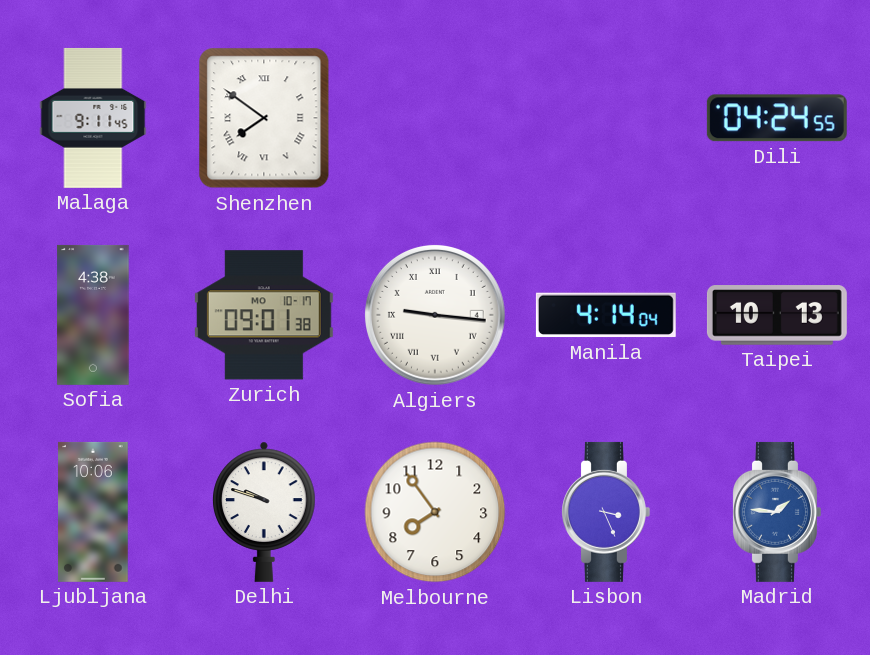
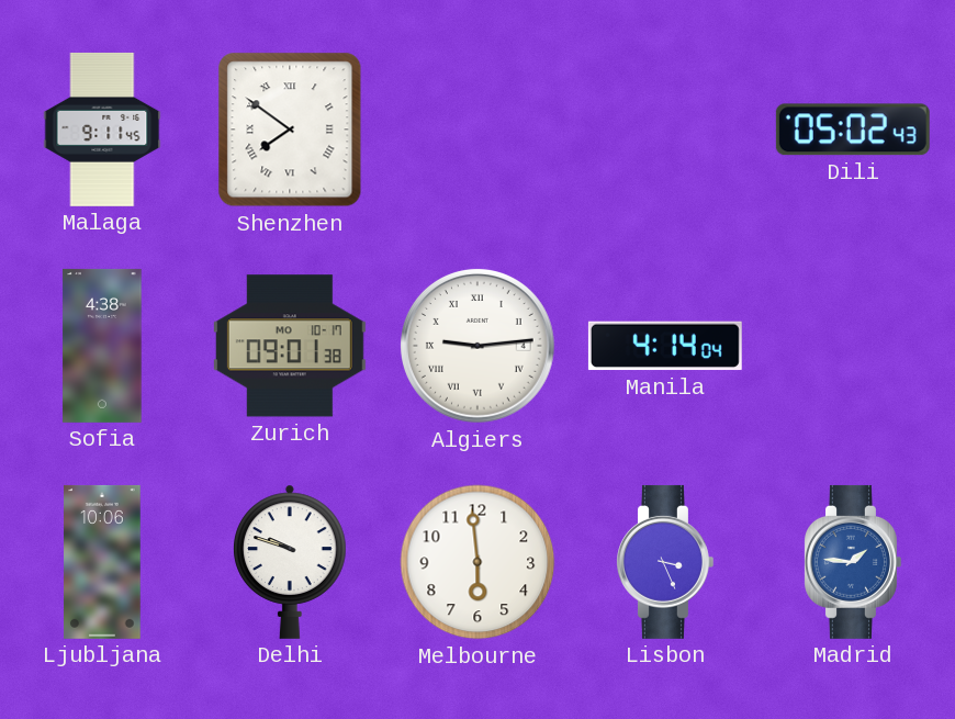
Dili: 04:24 -> 05:02
Algiers: 9:16 -> 9:14
Taipei: 10:13 -> none
Melbourne: 7:54 -> 5:59
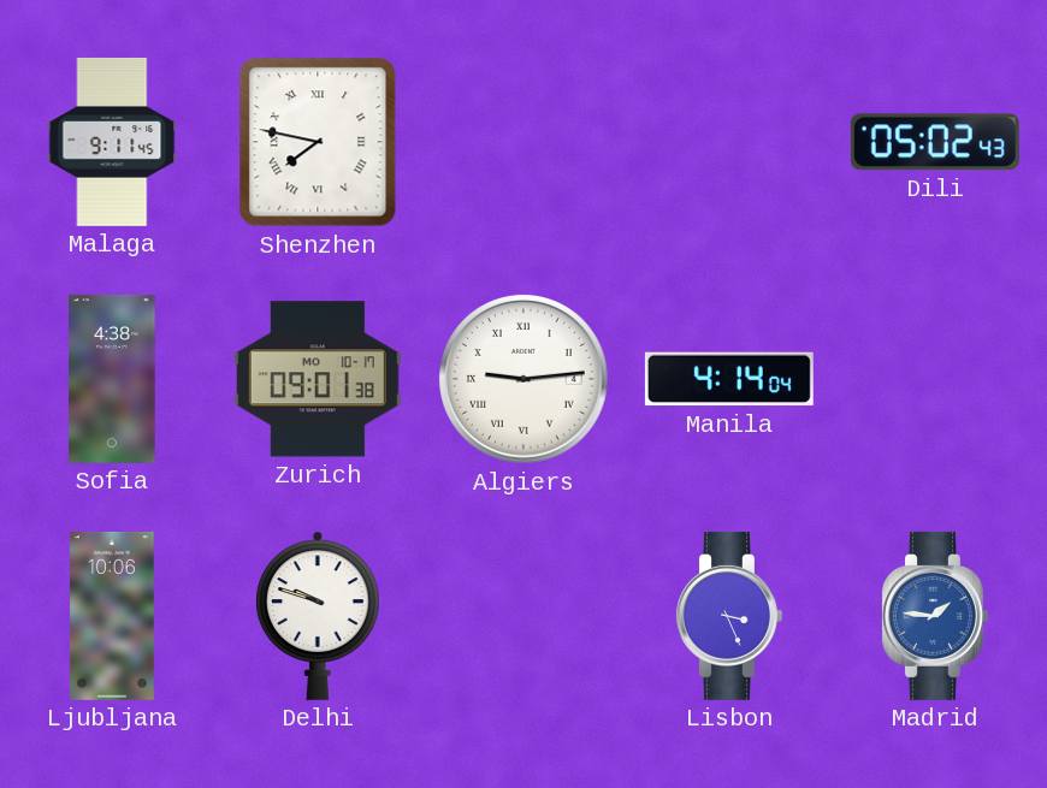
Shenzhen: 7:51 -> 7:47
Melbourne: 5:59 -> none
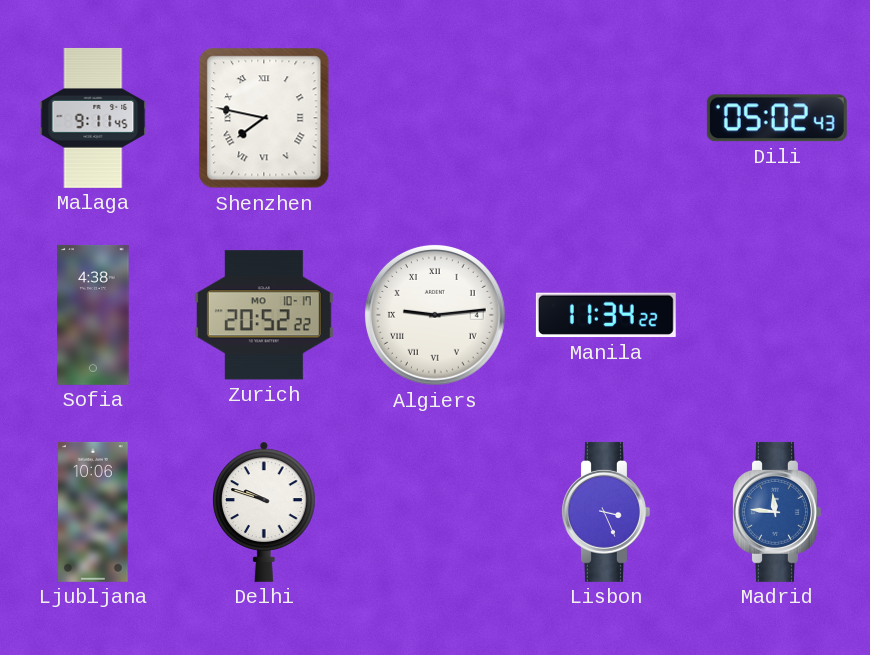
Zurich: 09:01 -> 20:52
Manila: 4:14 -> 11:34
Madrid: 1:46 -> 11:46
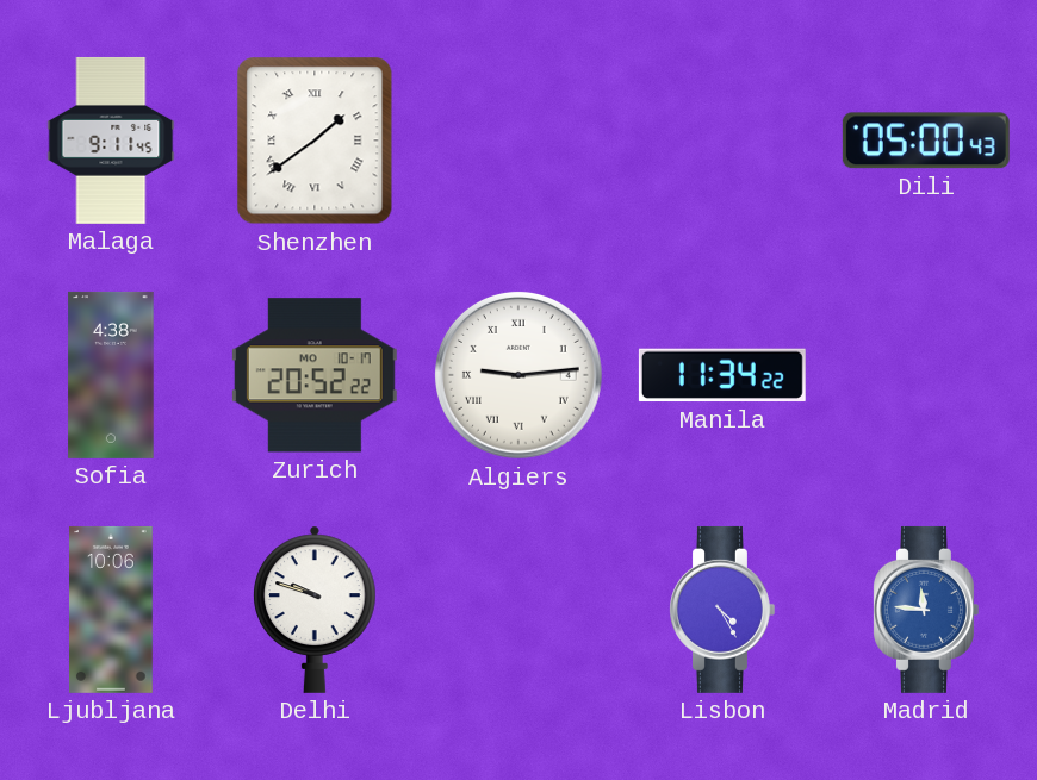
Shenzhen: 7:47 -> 1:39
Dili: 05:02 -> 05:00
Lisbon: 3:26 -> 4:25
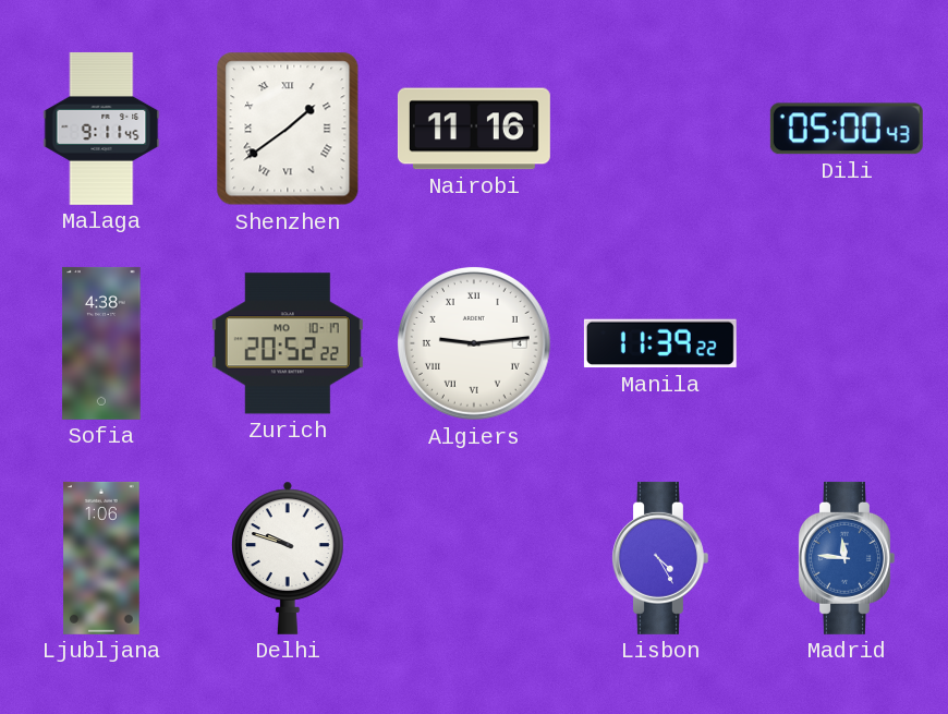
Nairobi: none -> 11:16
Manila: 11:34 -> 11:39
Ljubljana: 10:06 -> 1:06
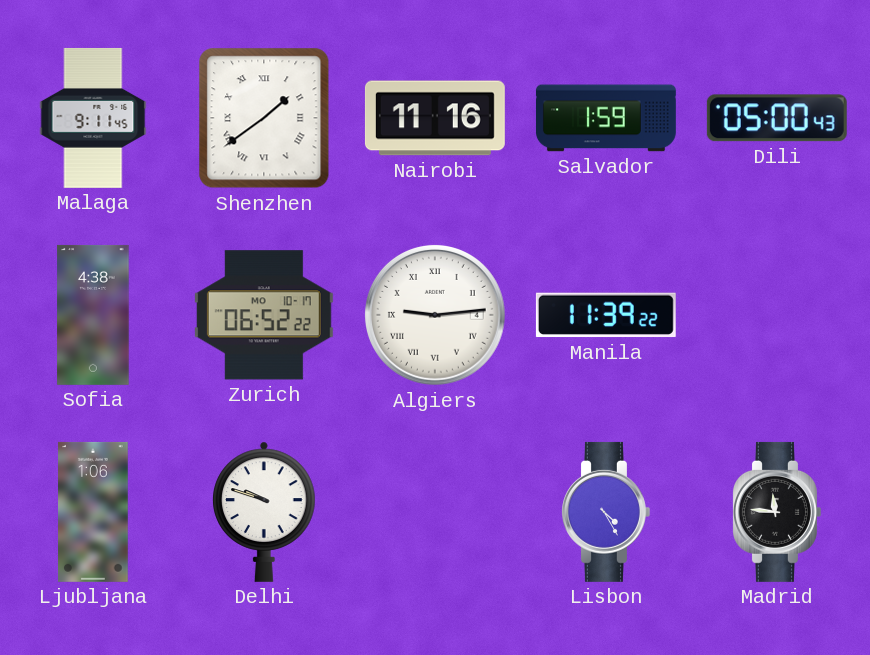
Salvador: none -> 1:59
Zurich: 20:52 -> 06:52
Madrid dial: blue -> black
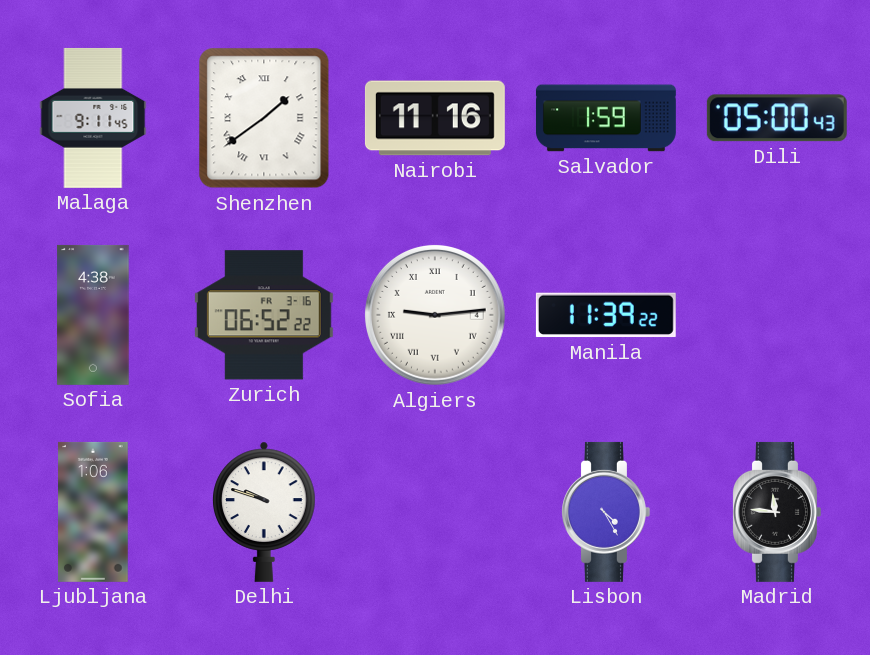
Zurich date: MO 10-17 -> FR 3-16
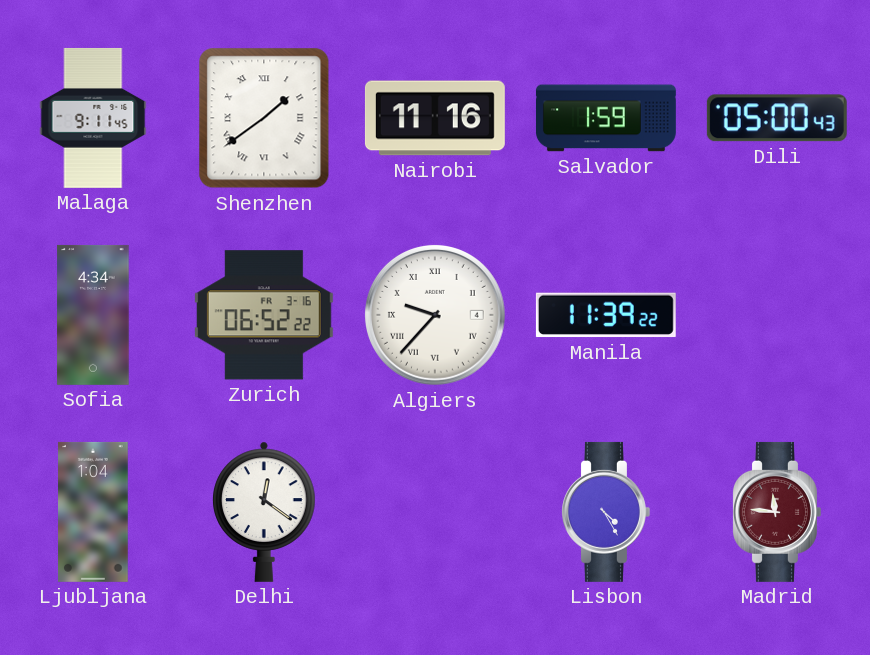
Sofia: 4:38 -> 4:34
Algiers: 9:14 -> 9:37
Ljubljana: 1:06 -> 1:04
Delhi: 9:48 -> 12:21
Madrid dial: black -> burgundy
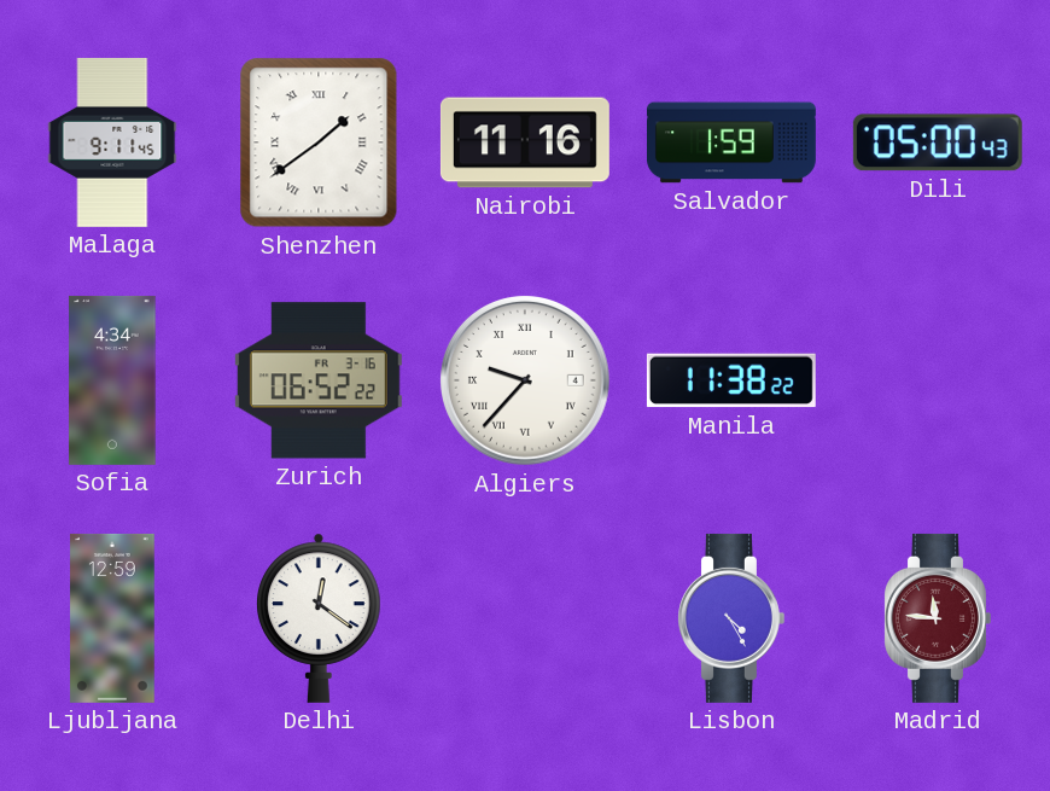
Manila: 11:39 -> 11:38
Ljubljana: 1:04 -> 12:59
